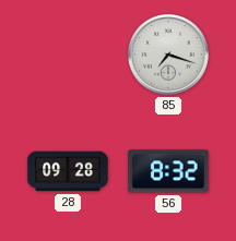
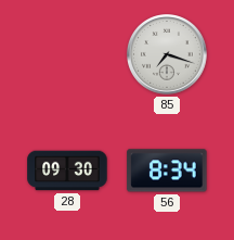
28: 09:28 -> 09:30
56: 8:32 -> 8:34
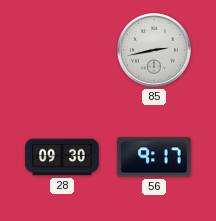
85: 7:18 -> 2:43
56: 8:34 -> 9:17
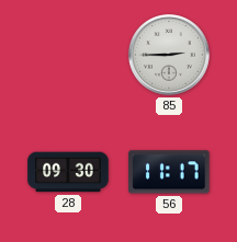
85: 2:43 -> 2:45
56: 9:17 -> 11:17
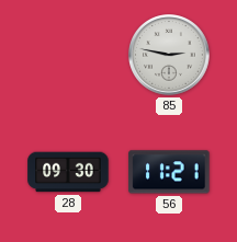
85: 2:45 -> 2:47
56: 11:17 -> 11:21
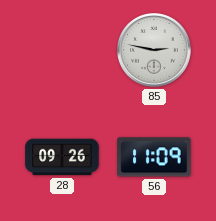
28: 09:30 -> 09:26
56: 11:21 -> 11:09
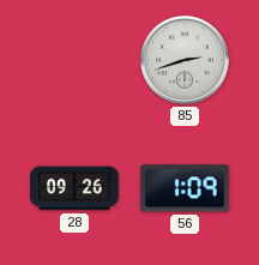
85: 2:47 -> 2:42
56: 11:09 -> 1:09
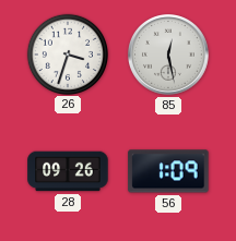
26: none -> 3:33
85: 2:42 -> 12:28
